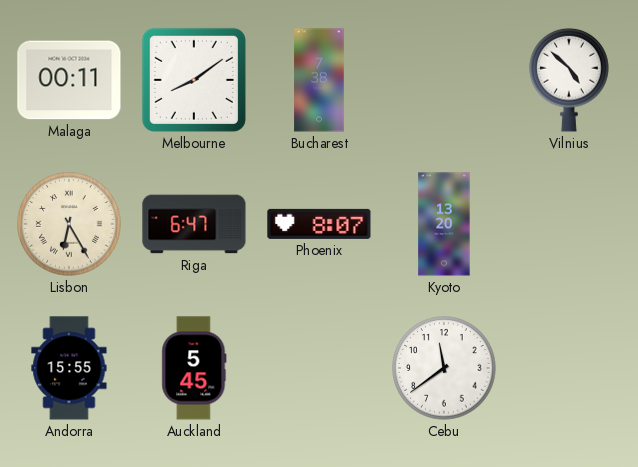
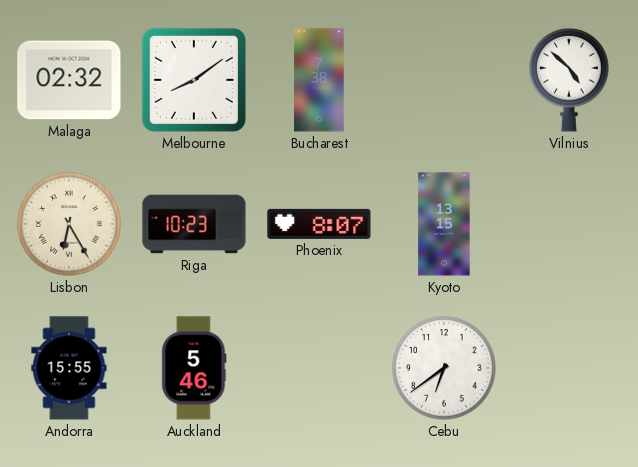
Malaga: 00:11 -> 02:32
Riga: 6:47 -> 10:23
Kyoto: 13:20 -> 13:15
Auckland: 5:45 -> 5:46
Cebu: 11:39 -> 6:39
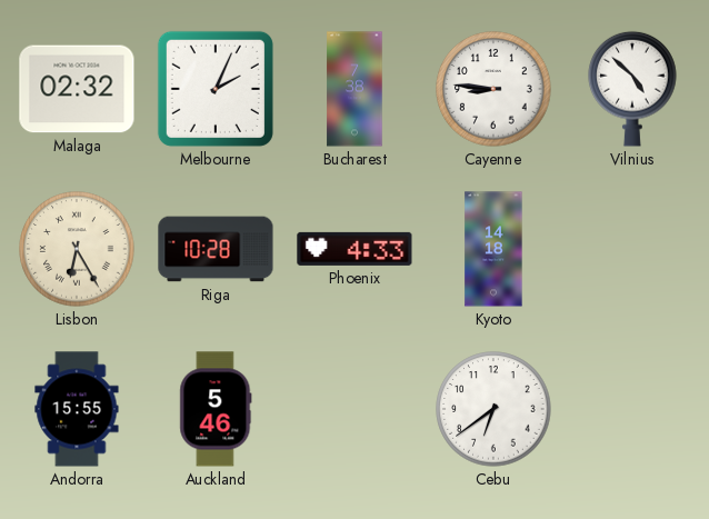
Melbourne: 8:09 -> 2:04
Cayenne: none -> 8:46
Riga: 10:23 -> 10:28
Phoenix: 8:07 -> 4:33
Kyoto: 13:15 -> 14:18
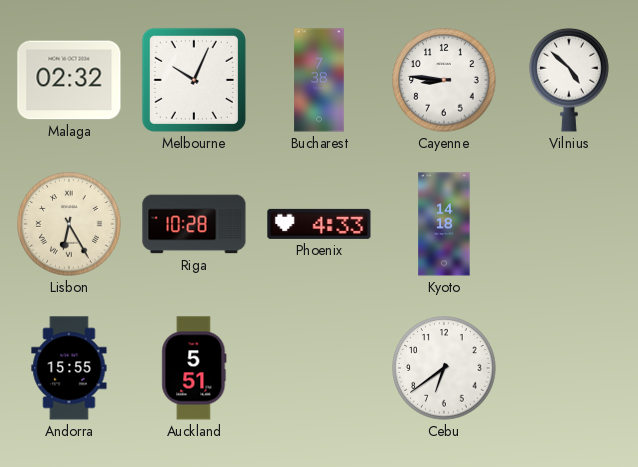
Melbourne: 2:04 -> 10:04
Auckland: 5:46 -> 5:51
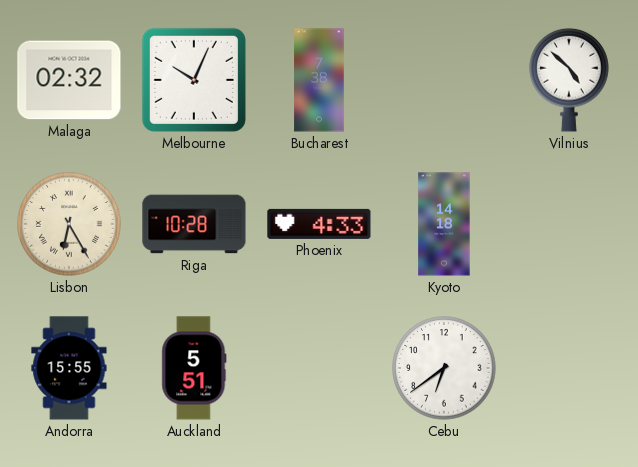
Cayenne: 8:46 -> none
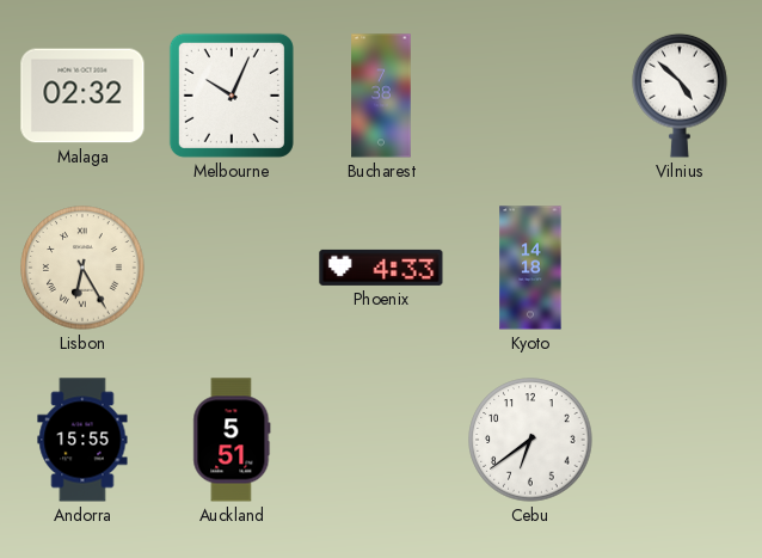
Riga: 10:28 -> none
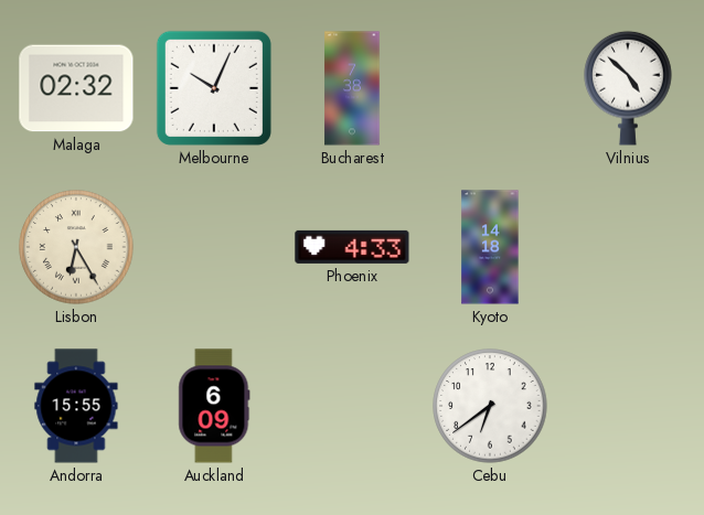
Auckland: 5:51 -> 6:09
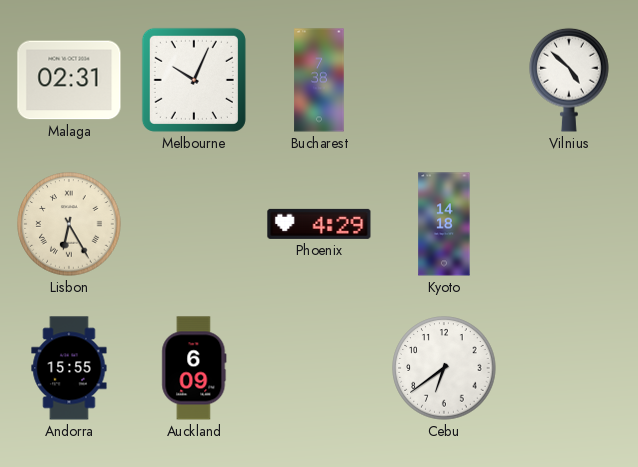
Malaga: 02:32 -> 02:31
Phoenix: 4:33 -> 4:29
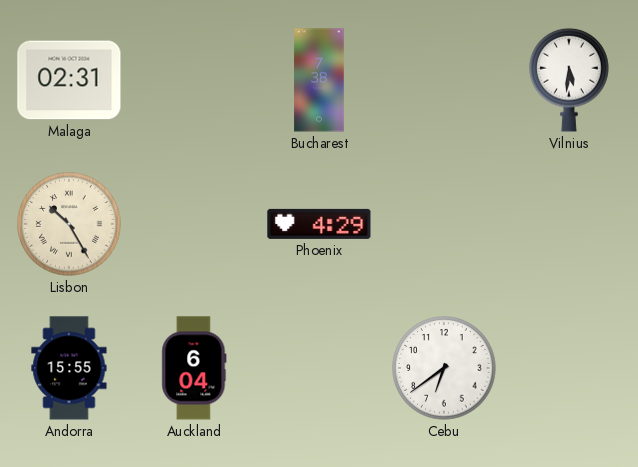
Melbourne: 10:04 -> none
Vilnius: 4:52 -> 5:31
Lisbon: 6:25 -> 10:25
Kyoto: 14:18 -> none
Auckland: 6:09 -> 6:04
